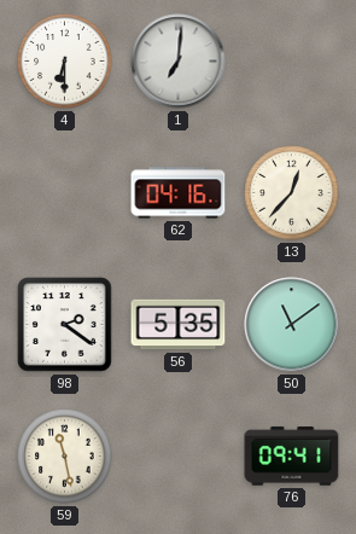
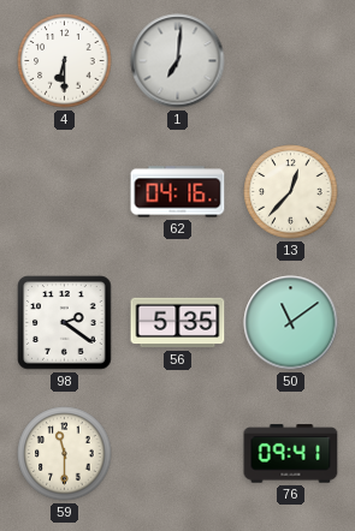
59: 11:28 -> 11:30
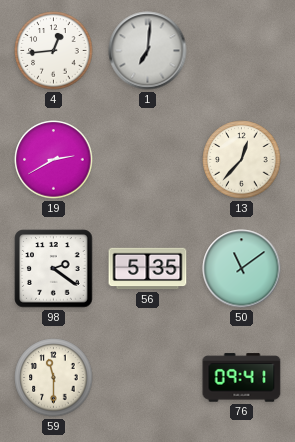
4: 6:30 -> 12:44
19: none -> 2:40
62: 04:16 -> none
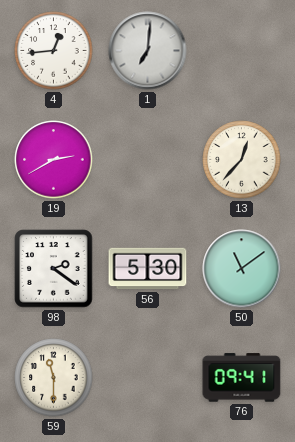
56: 5:35 -> 5:30
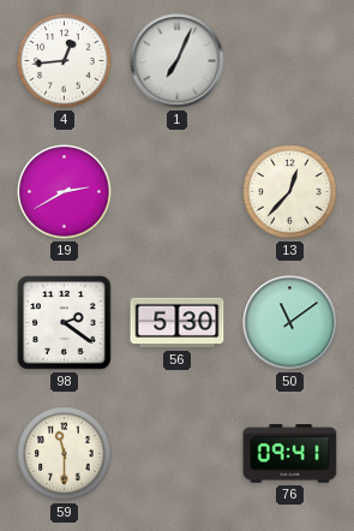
1: 7:01 -> 7:04
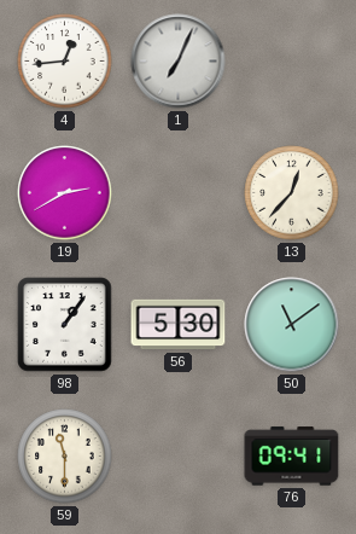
98: 2:21 -> 1:06
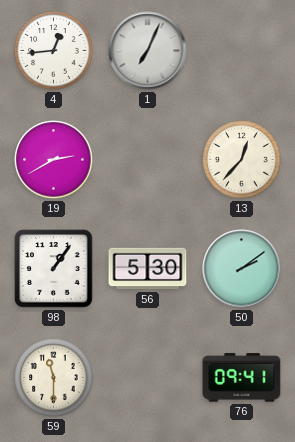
50: 11:09 -> 2:09
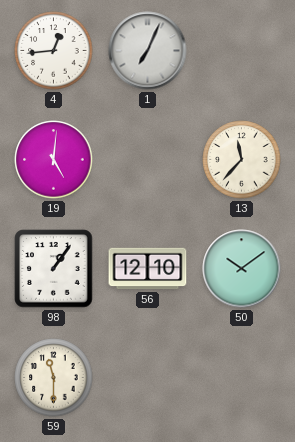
19: 2:40 -> 5:01
13: 12:37 -> 11:37
56: 5:30 -> 12:10
50: 2:09 -> 10:09
76: 09:41 -> none
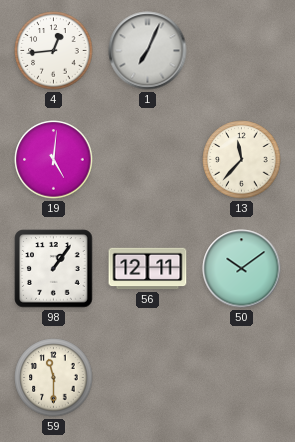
56: 12:10 -> 12:11
